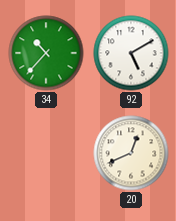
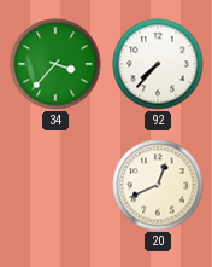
34: 10:37 -> 3:37
92: 5:10 -> 7:37
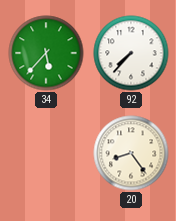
34: 3:37 -> 5:37
20: 12:41 -> 8:24
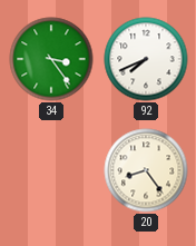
34: 5:37 -> 3:24
92: 7:37 -> 7:41
